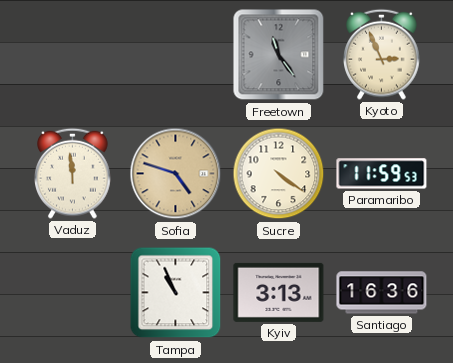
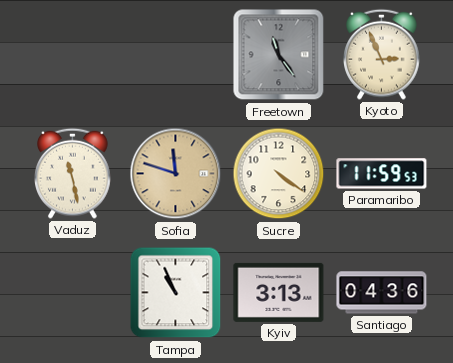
Vaduz: 11:59 -> 11:28
Sofia: 4:48 -> 11:48
Santiago: 16:36 -> 04:36
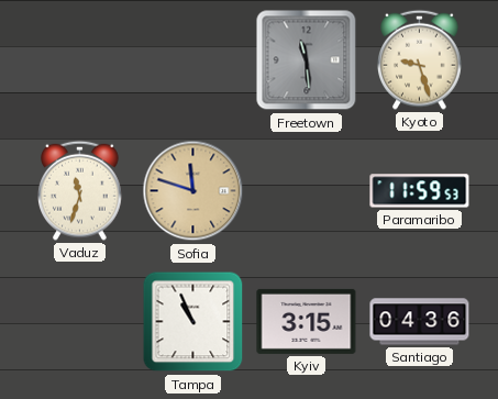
Freetown: 11:24 -> 11:29
Kyoto: 2:56 -> 9:27
Vaduz: 11:28 -> 11:33
Sucre: 4:21 -> none
Kyiv: 3:13 -> 3:15
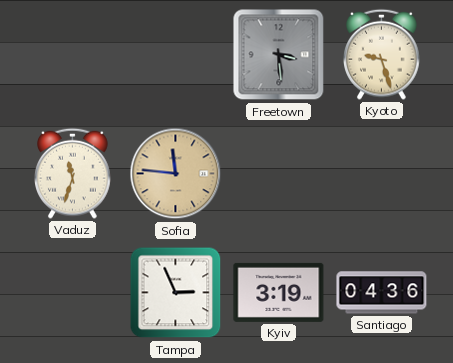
Freetown: 11:29 -> 3:29
Sofia: 11:48 -> 11:46
Paramaribo: 11:59 -> none
Tampa: 10:56 -> 2:56
Kyiv: 3:15 -> 3:19
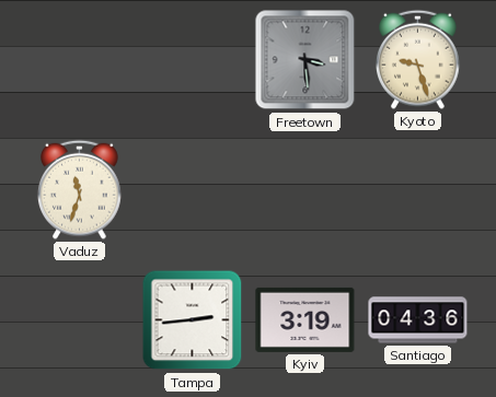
Sofia: 11:46 -> none
Tampa: 2:56 -> 2:44
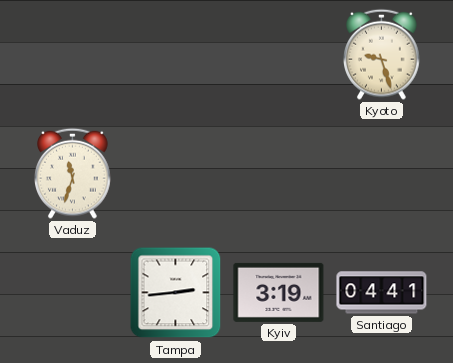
Freetown: 3:29 -> none
Santiago: 04:36 -> 04:41
